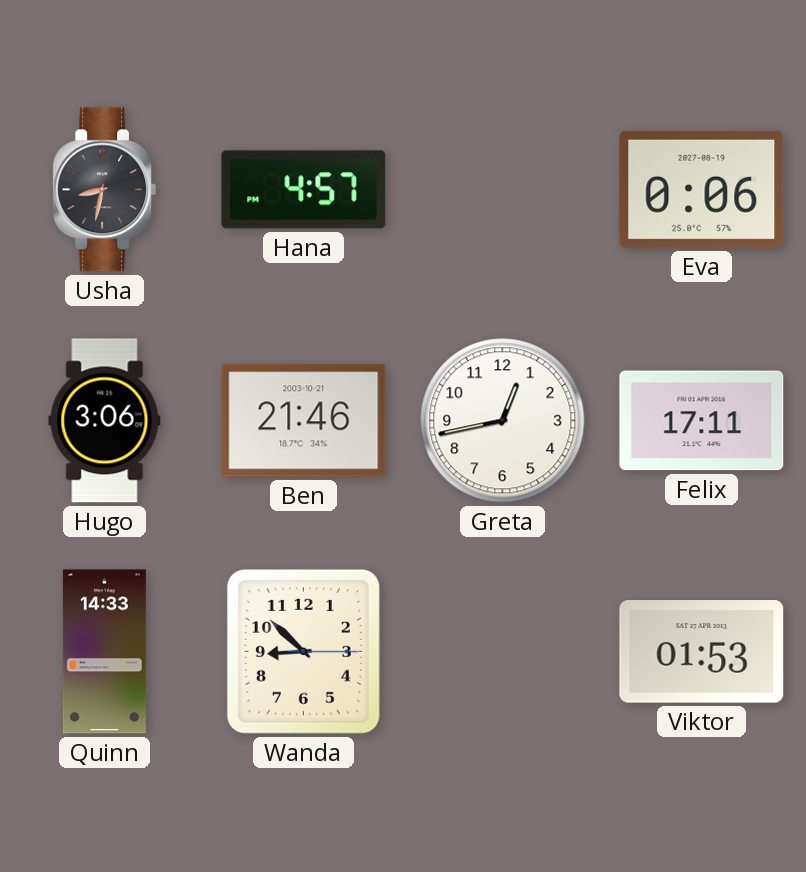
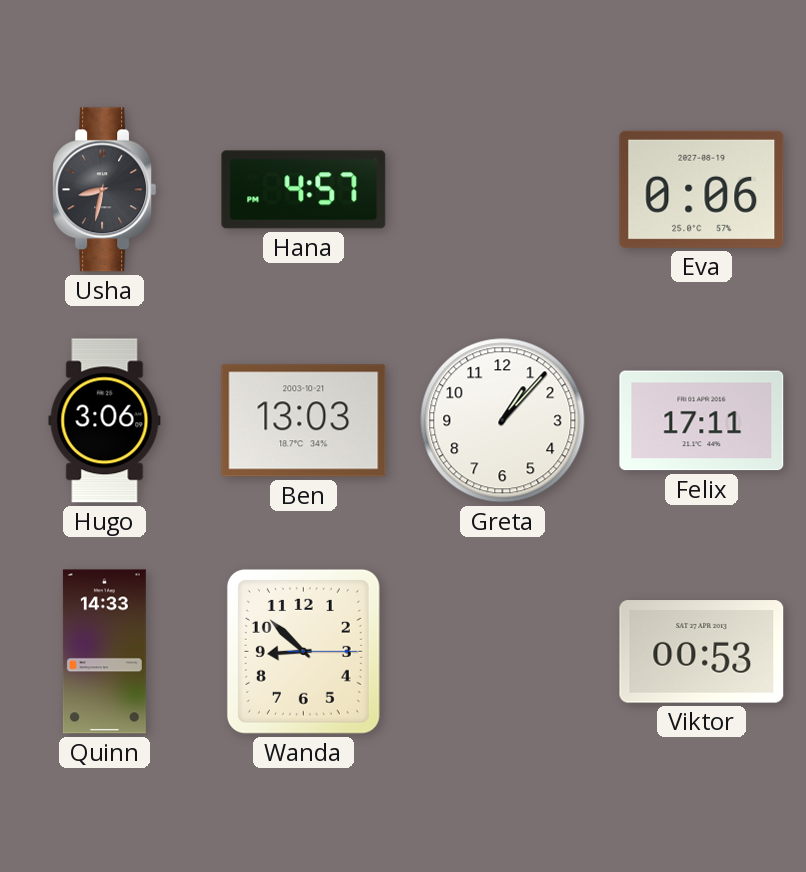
Ben: 21:46 -> 13:03
Greta: 12:43 -> 1:07
Viktor: 01:53 -> 00:53
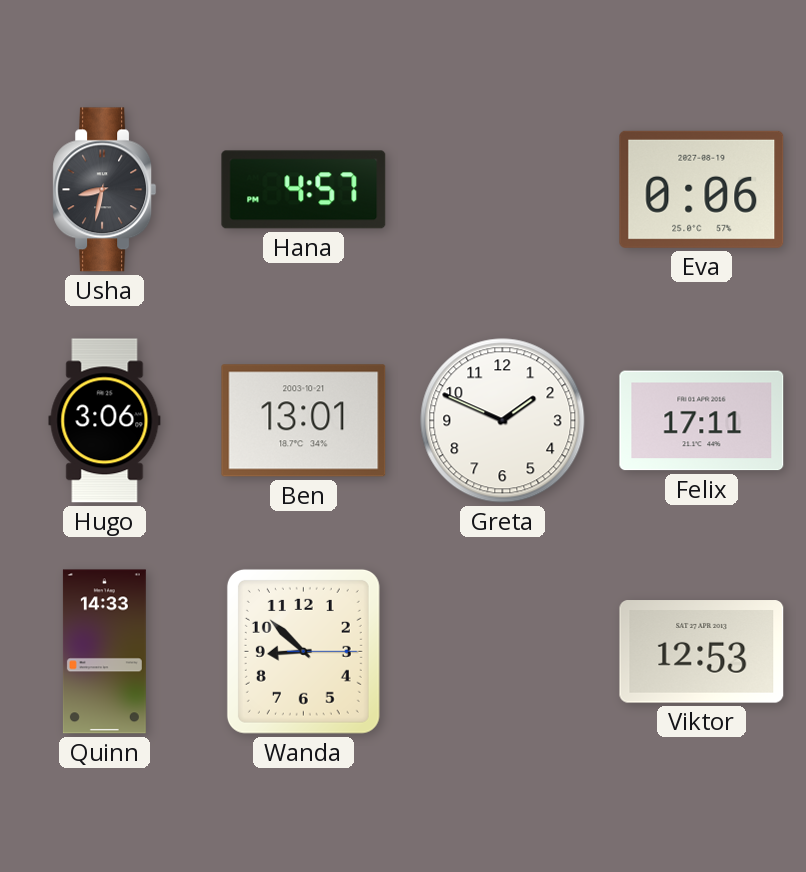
Ben: 13:03 -> 13:01
Greta: 1:07 -> 1:49
Viktor: 00:53 -> 12:53
